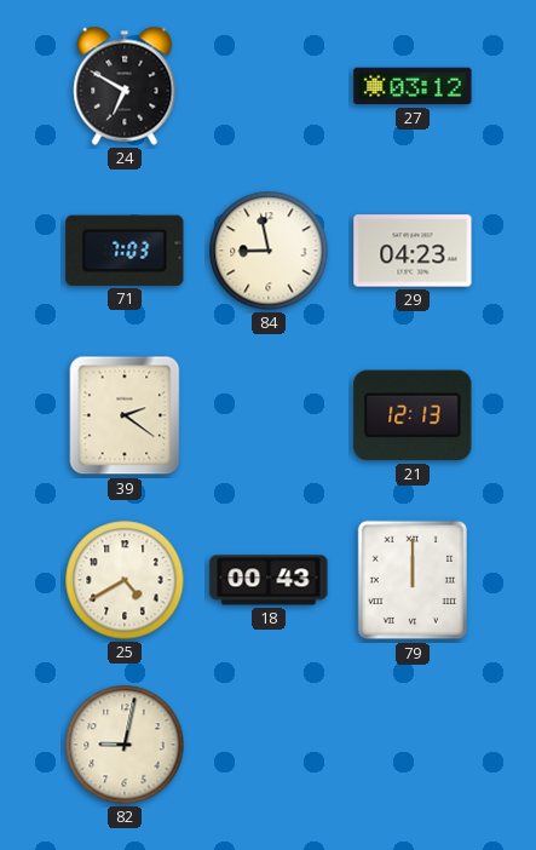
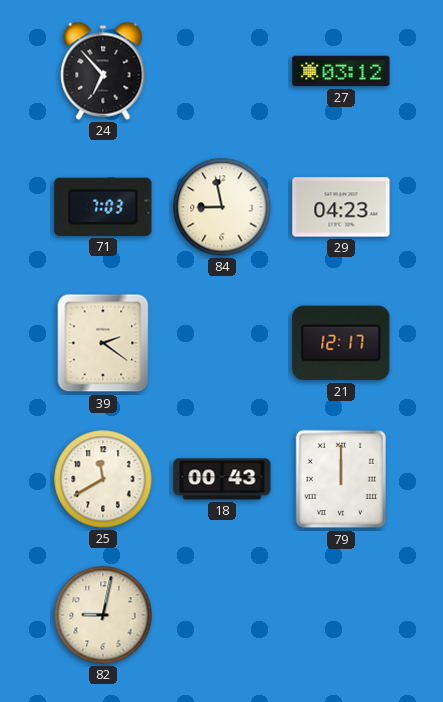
24: 6:50 -> 6:53
21: 12:13 -> 12:17
25: 4:40 -> 11:40
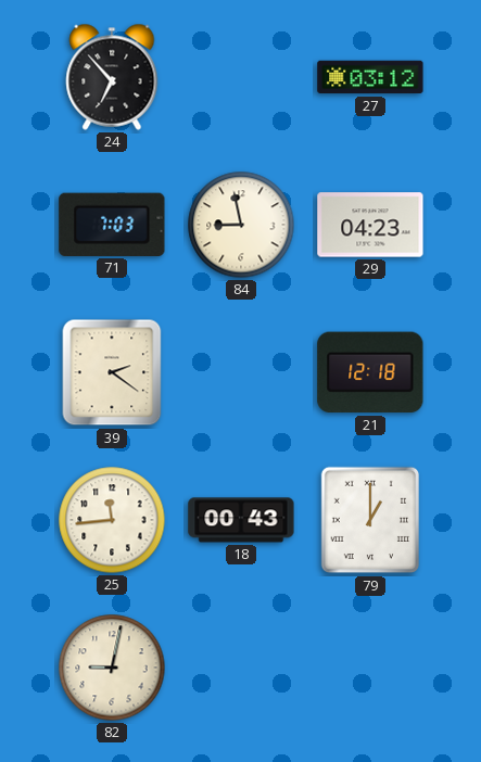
21: 12:17 -> 12:18
25: 11:40 -> 11:44
79: 12:00 -> 1:00
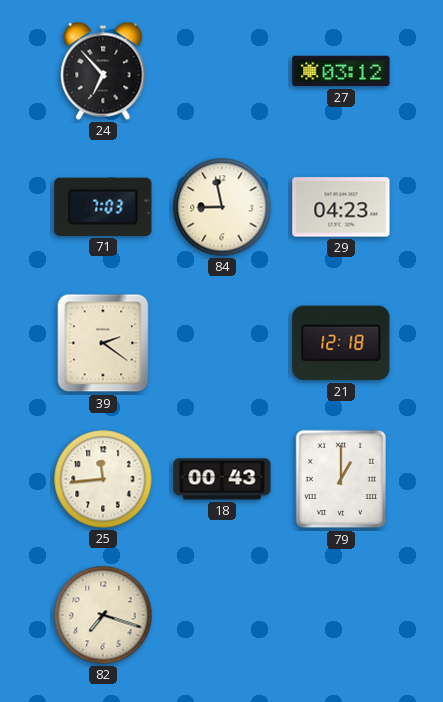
82: 9:02 -> 7:18
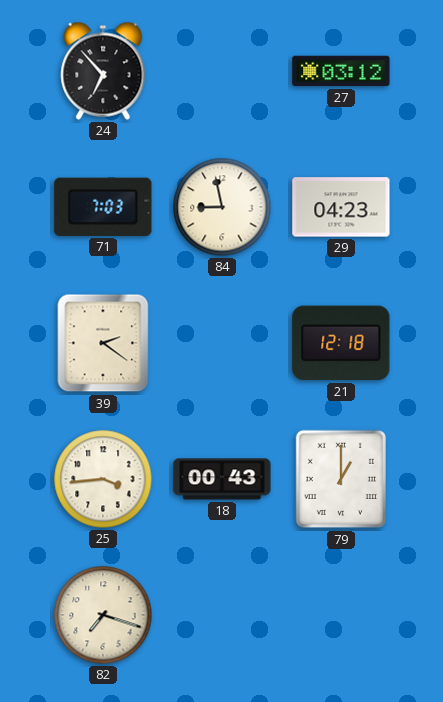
25: 11:44 -> 3:44
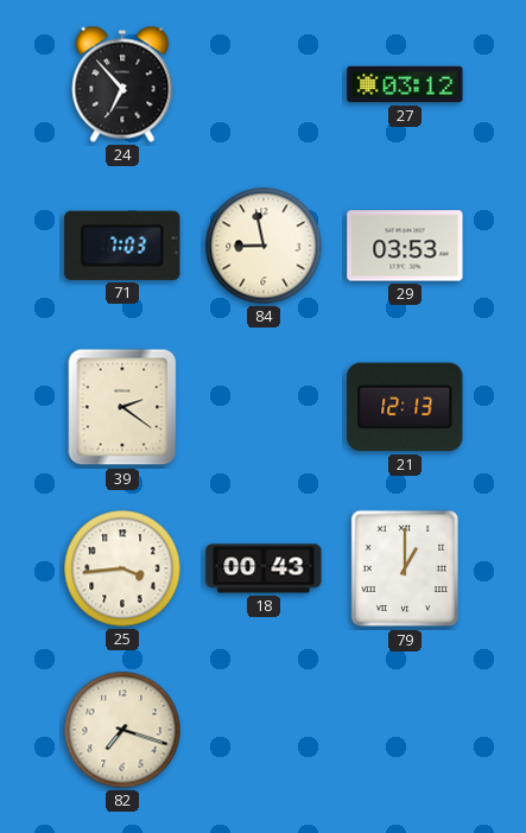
29: 04:23 -> 03:53
21: 12:18 -> 12:13
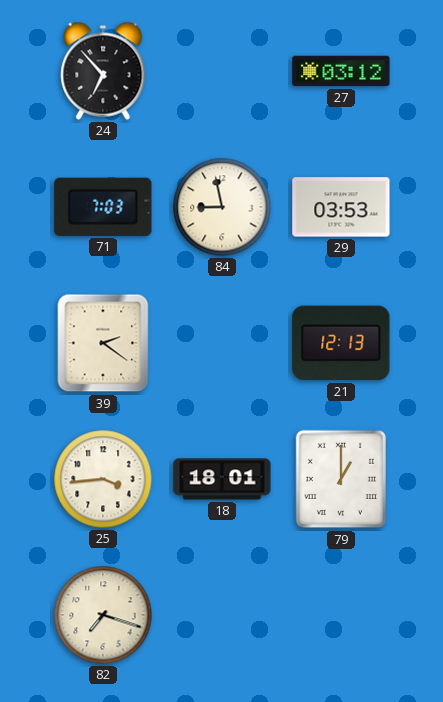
18: 00:43 -> 18:01
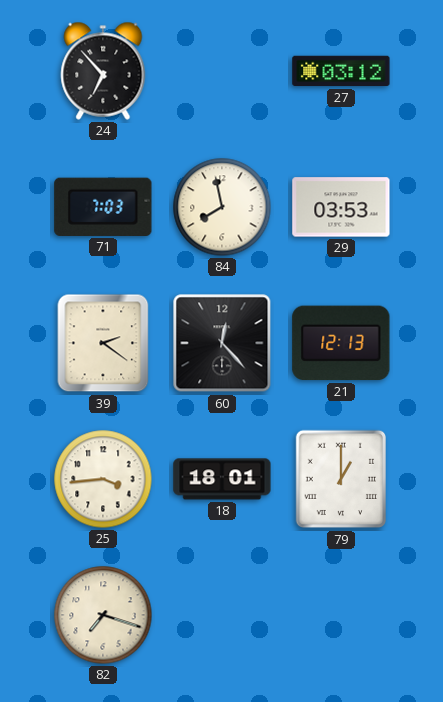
84: 8:58 -> 7:58
60: none -> 12:23
